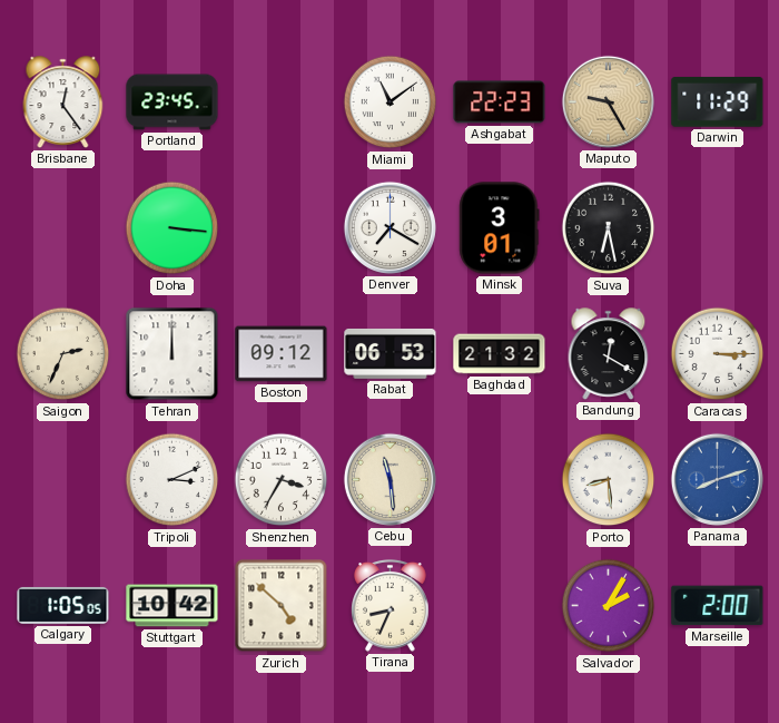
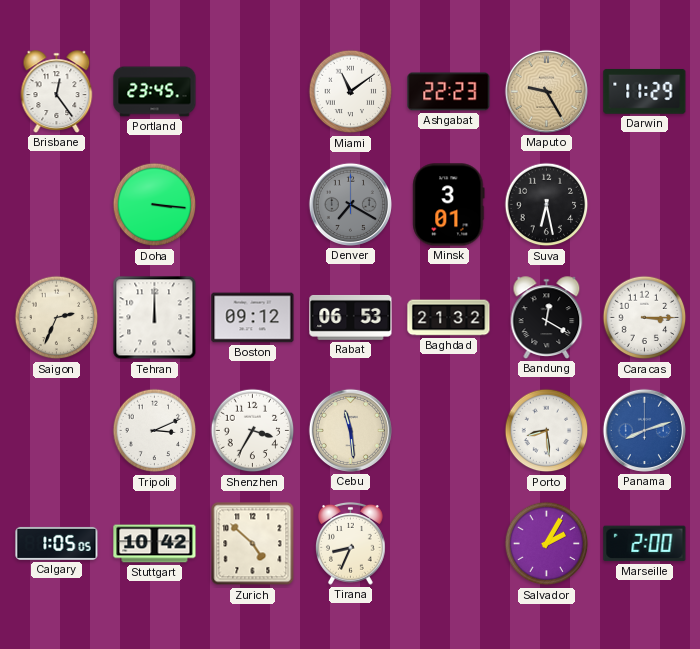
Denver dial: white -> grey
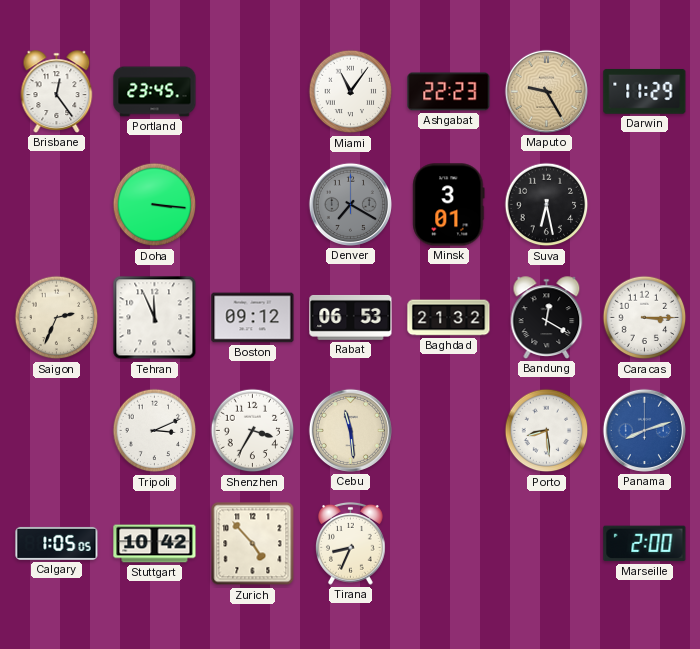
Miami: 11:09 -> 11:06
Tehran: 12:00 -> 11:56
Zurich: 4:52 -> 4:53
Salvador: 2:05 -> none
